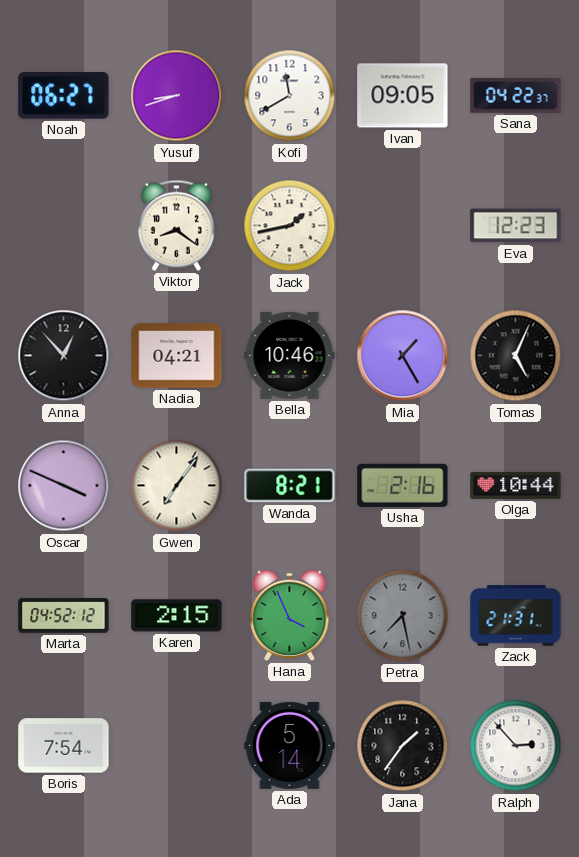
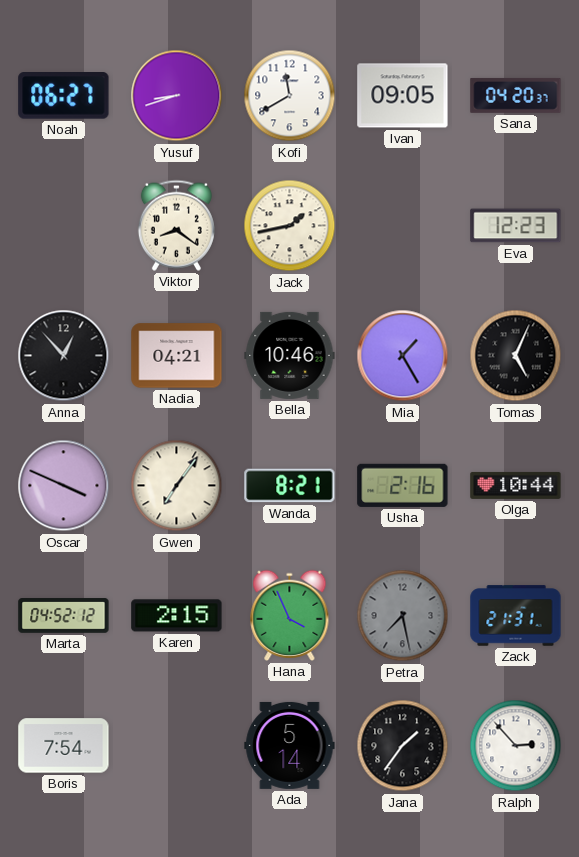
Sana: 04:22 -> 04:20
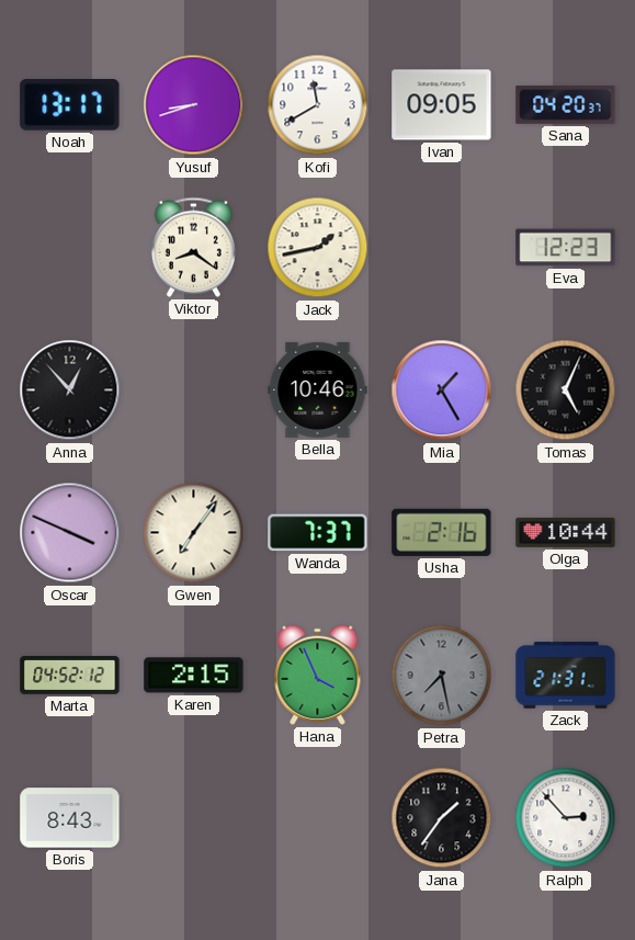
Noah: 06:27 -> 13:17
Nadia: 04:21 -> none
Wanda: 8:21 -> 7:37
Boris: 7:54 -> 8:43
Ada: 5:14 -> none
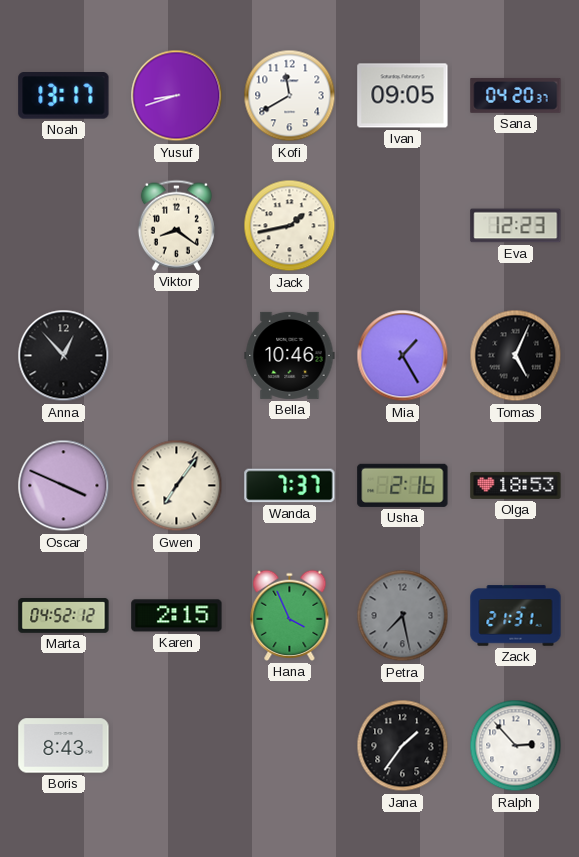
Olga: 10:44 -> 18:53
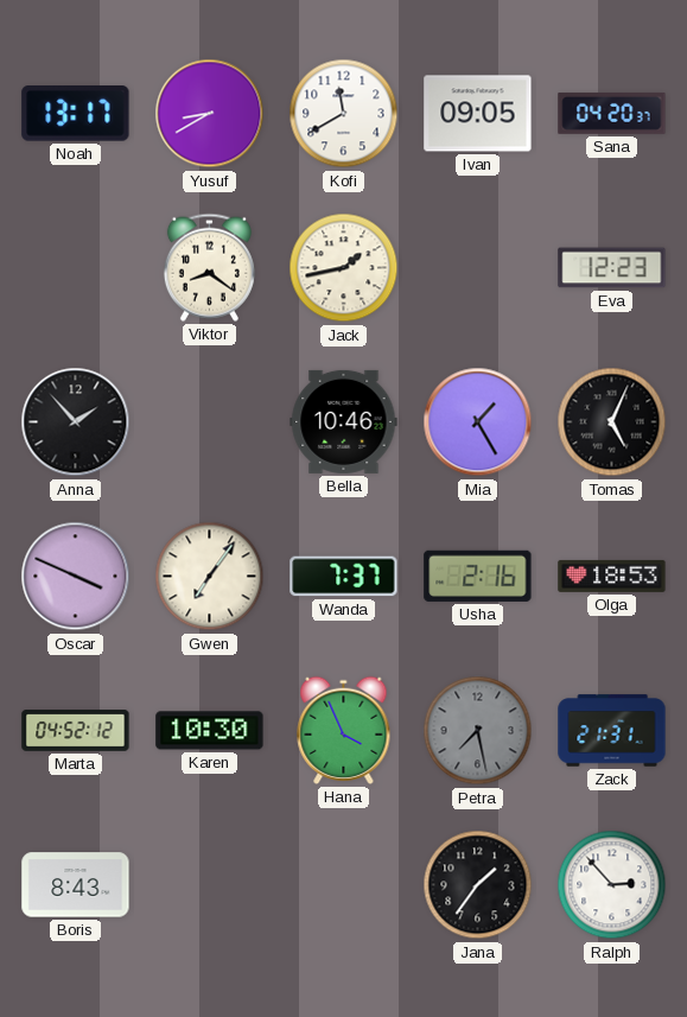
Yusuf: 8:42 -> 8:40
Anna: 12:53 -> 1:53
Karen: 2:15 -> 10:30
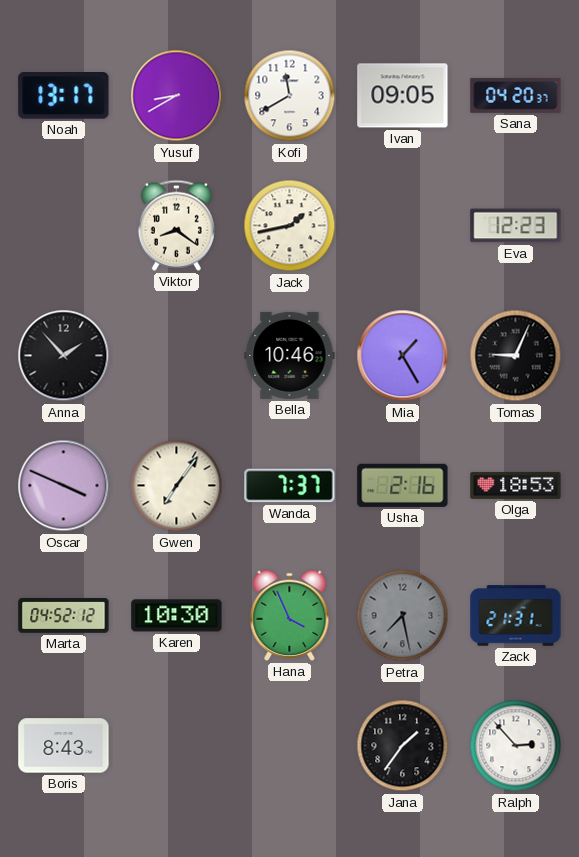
Tomas: 5:04 -> 9:04
